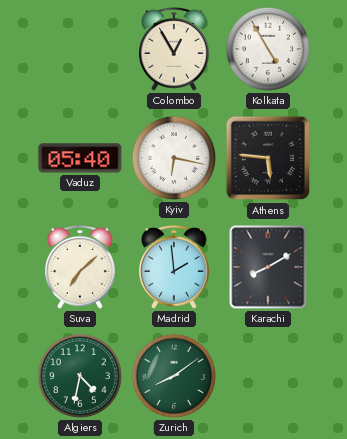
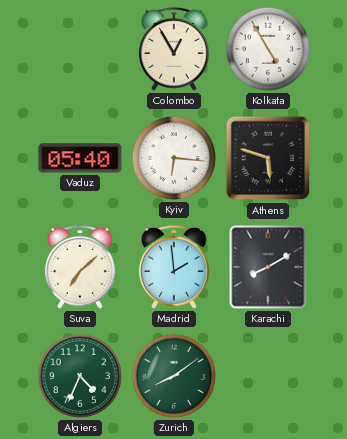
Kyiv: 6:17 -> 6:16
Athens: 5:46 -> 5:48
Algiers: 4:32 -> 4:34
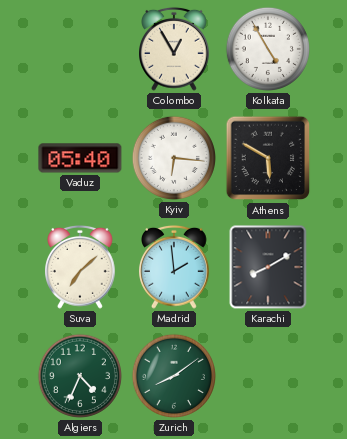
Athens: 5:48 -> 5:50
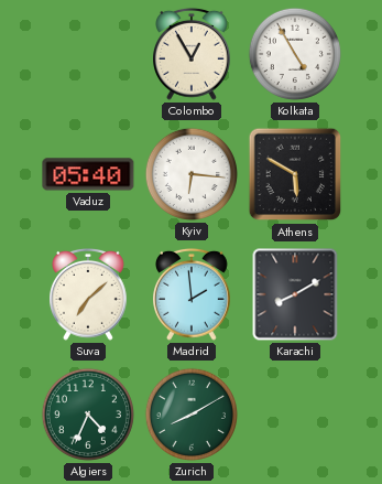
Zurich: 8:09 -> 8:10
